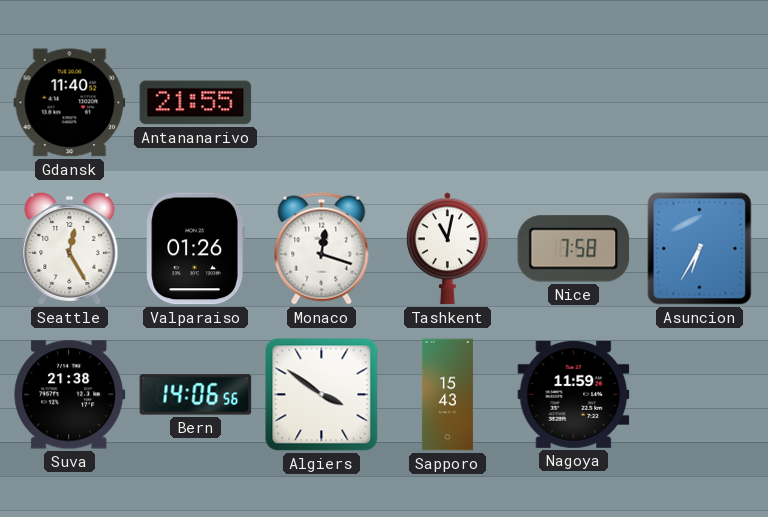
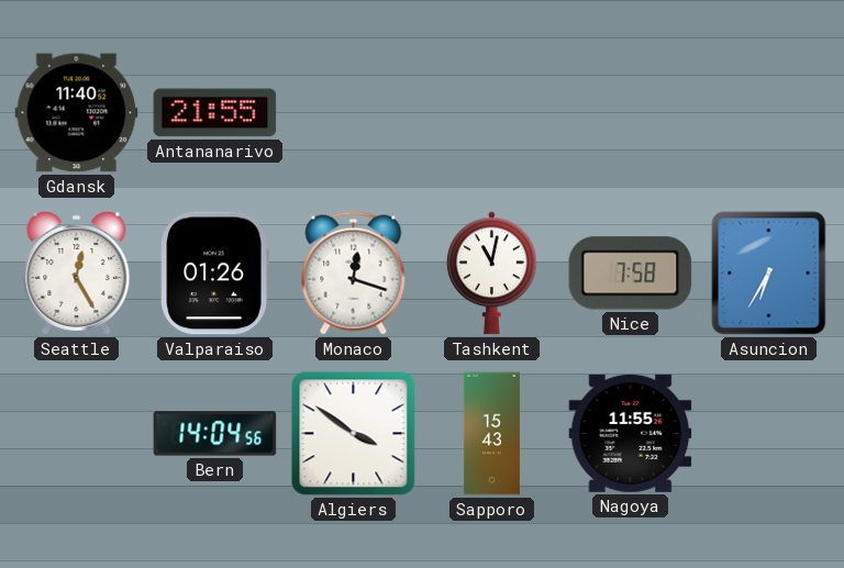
Suva: 21:38 -> none
Bern: 14:06 -> 14:04
Nagoya: 11:59 -> 11:55
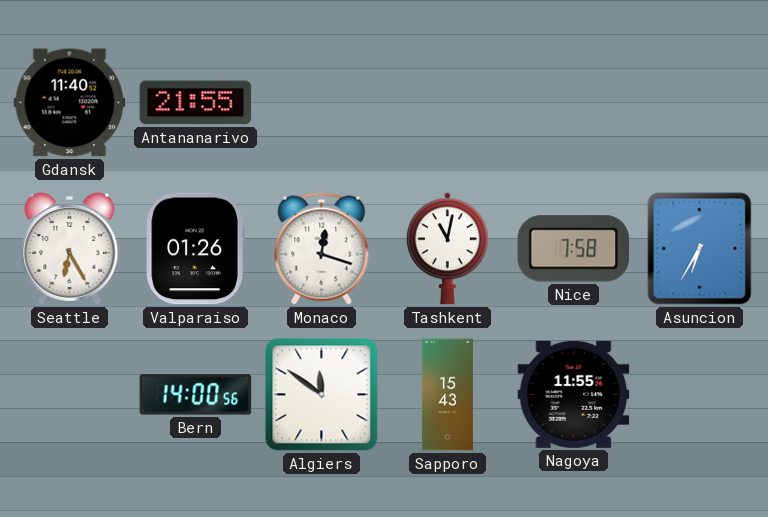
Seattle: 12:25 -> 6:25
Bern: 14:04 -> 14:00
Algiers: 3:51 -> 11:51
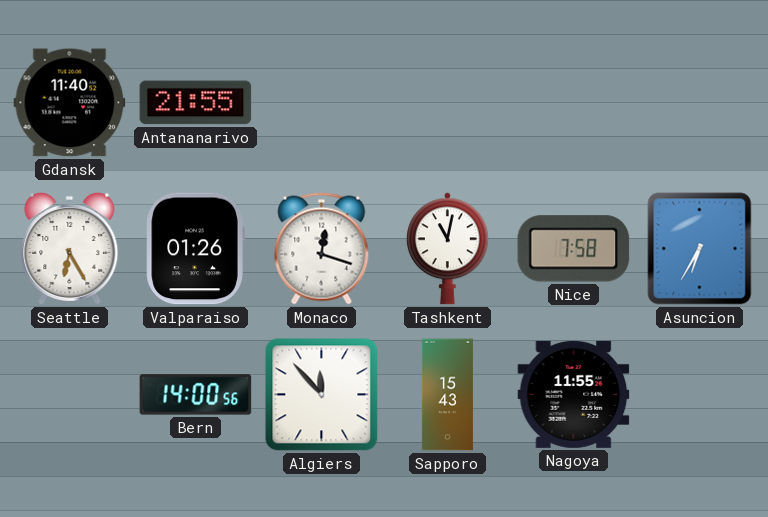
Algiers: 11:51 -> 11:53
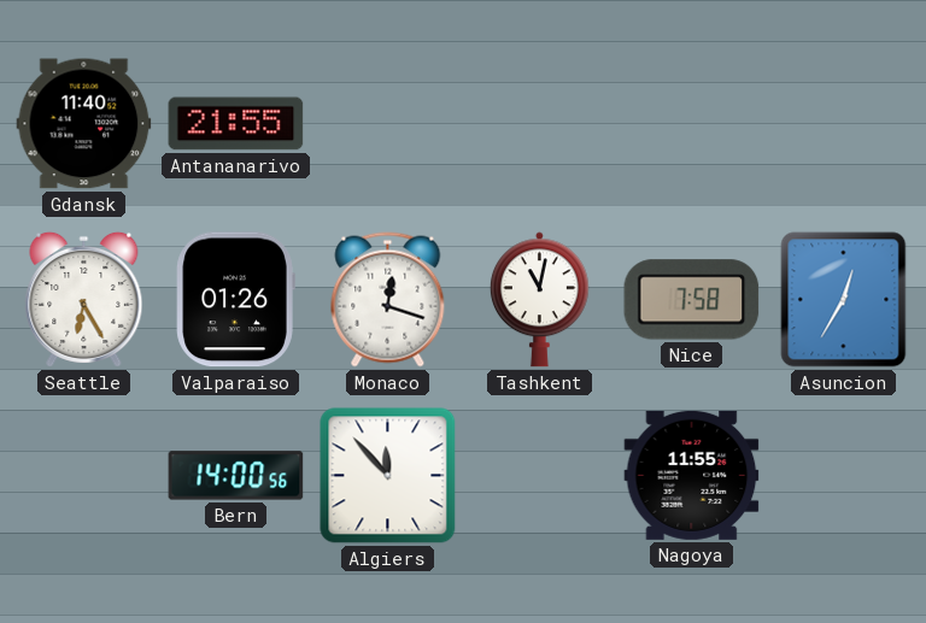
Asuncion: 6:35 -> 12:35
Sapporo: 15:43 -> none
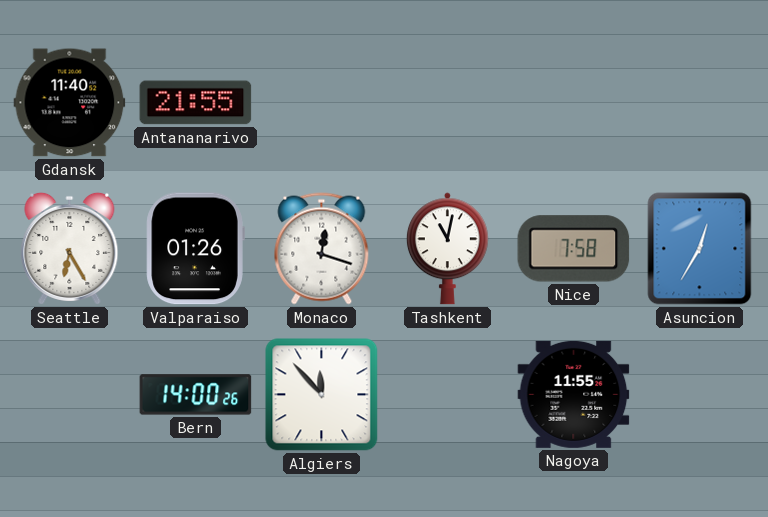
Bern: 14:00:56 -> 14:00:26
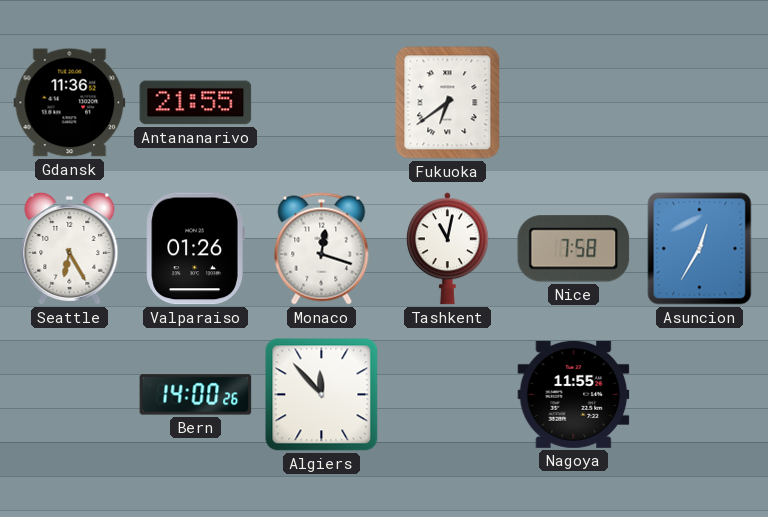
Gdansk: 11:40 -> 11:36
Fukuoka: none -> 6:39
